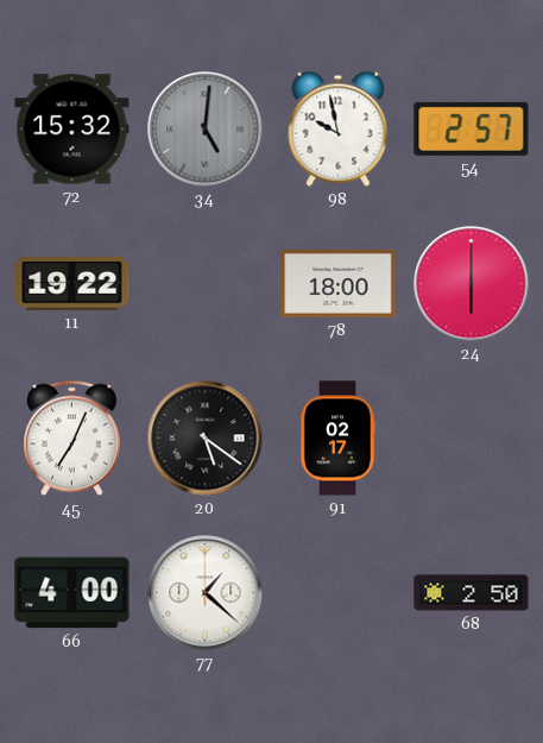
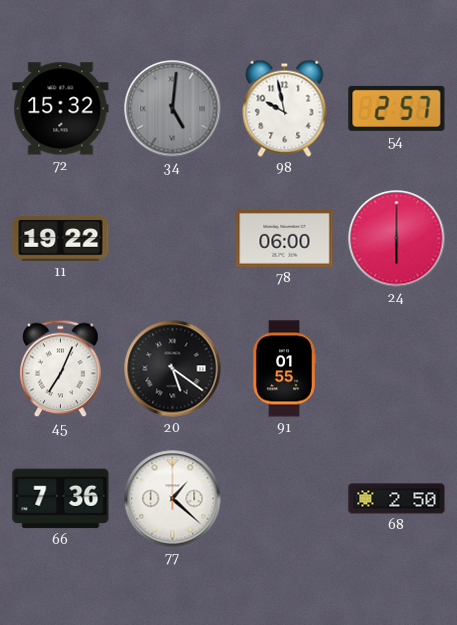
78: 18:00 -> 06:00
91: 02:17 -> 01:55
66: 4:00 -> 7:36
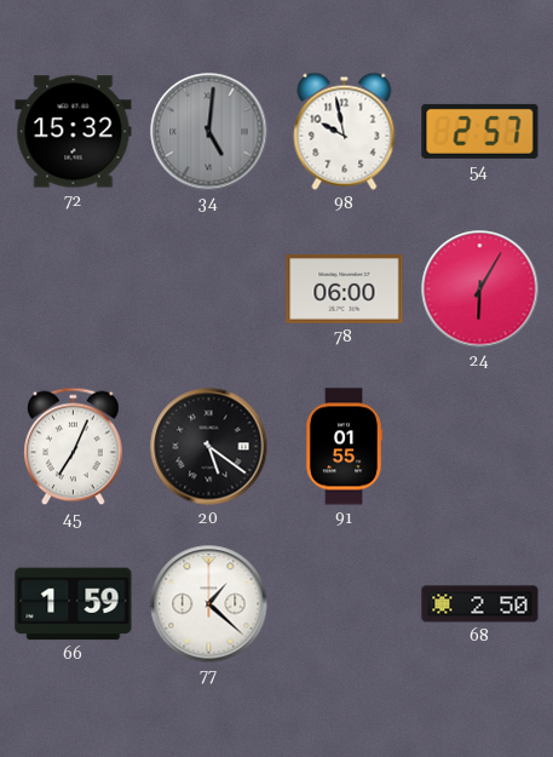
11: 19:22 -> none
24: 6:00 -> 6:05
66: 7:36 -> 1:59
